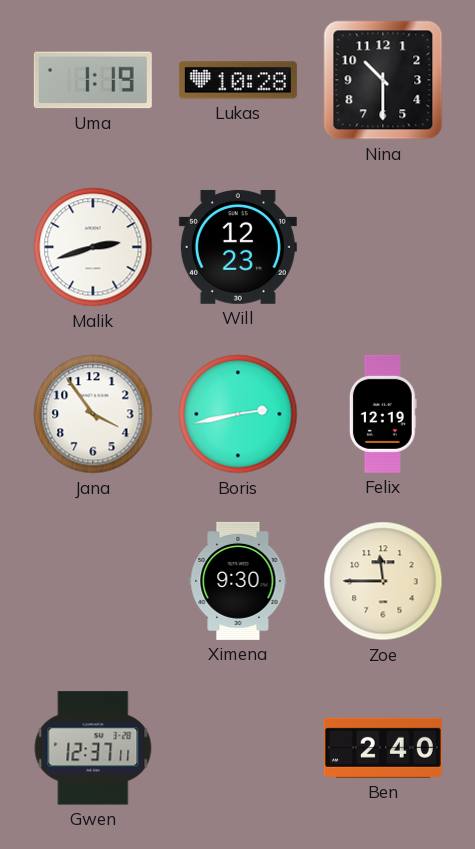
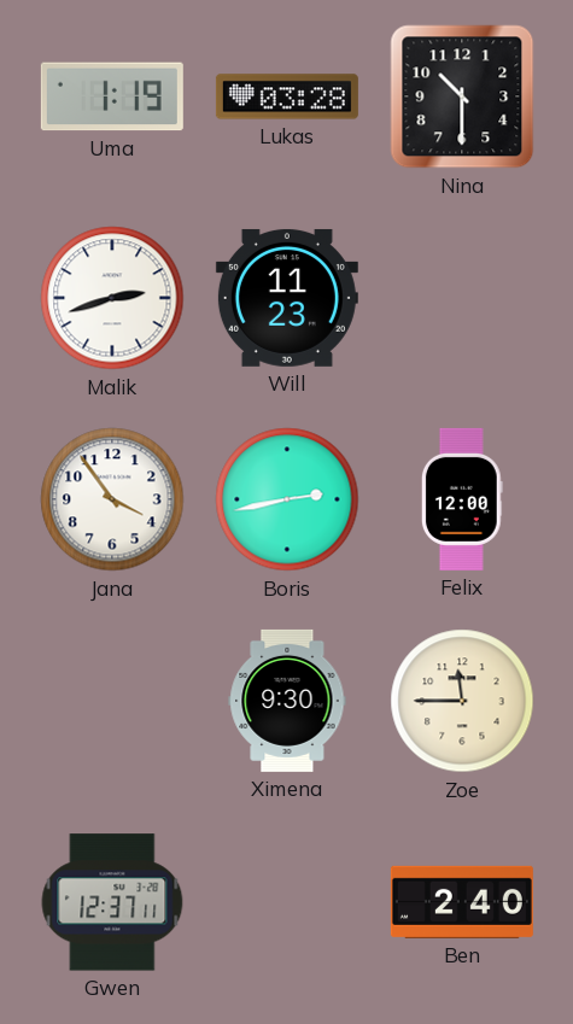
Lukas: 10:28 -> 03:28
Will: 12:23 -> 11:23
Felix: 12:19 -> 12:00
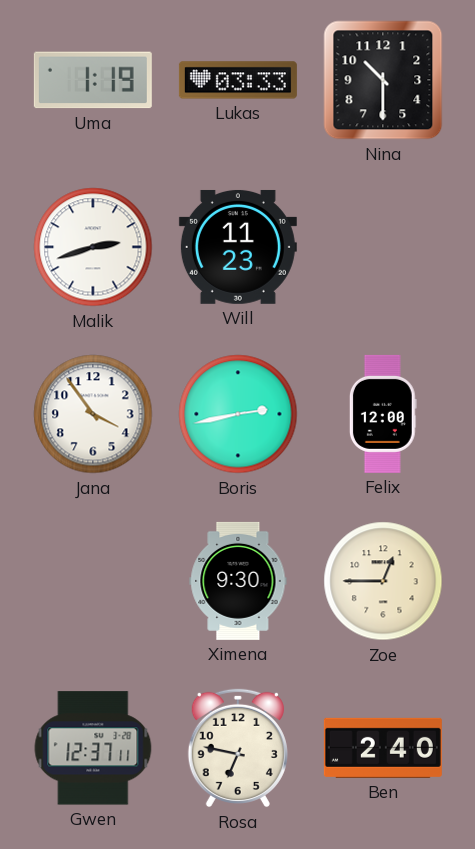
Lukas: 03:28 -> 03:33
Zoe: 11:45 -> 12:45
Rosa: none -> 6:47
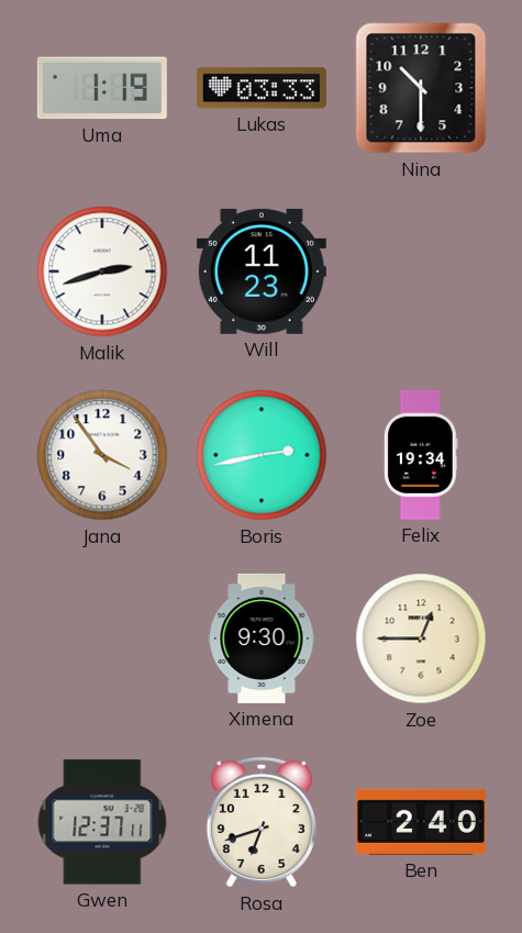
Felix: 12:00 -> 19:34
Rosa: 6:47 -> 6:42
